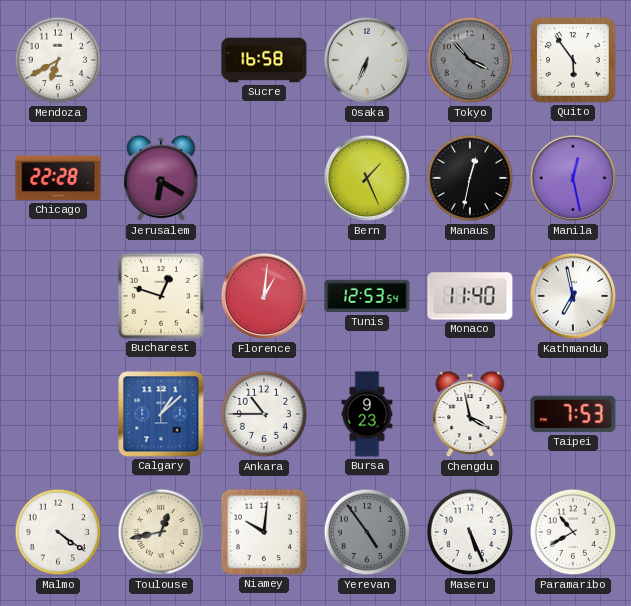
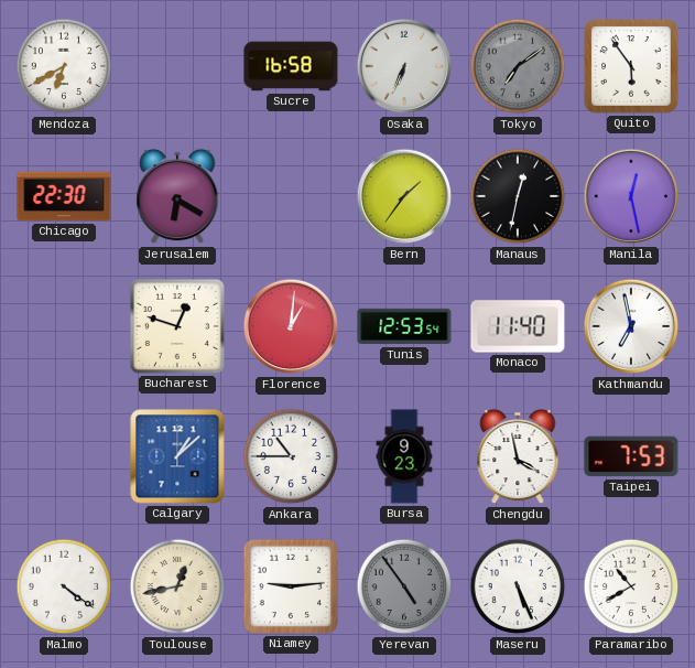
Tokyo: 3:53 -> 7:09
Chicago: 22:28 -> 22:30
Bern: 1:26 -> 1:36
Niamey: 10:01 -> 9:14
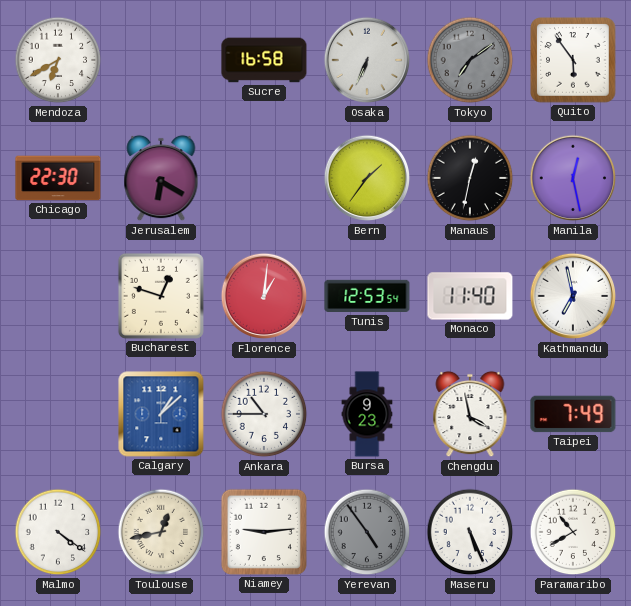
Taipei: 7:53 -> 7:49
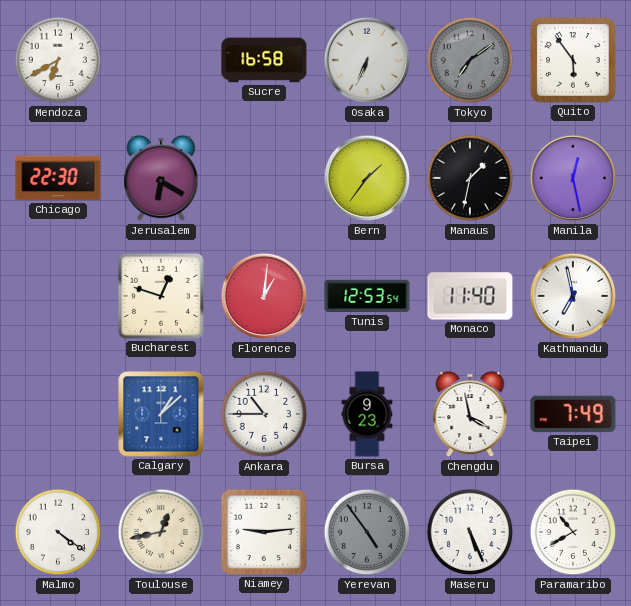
Manaus: 12:32 -> 1:32
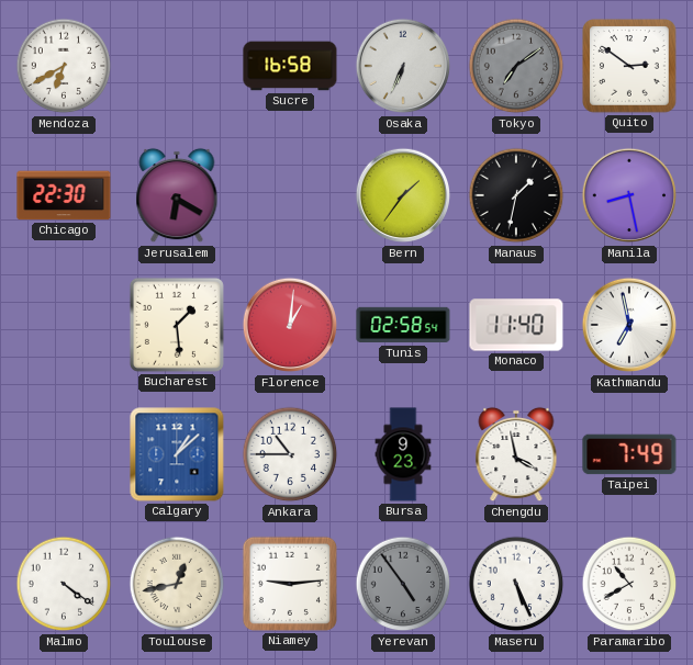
Quito: 5:54 -> 2:51
Manila: 12:28 -> 8:28
Bucharest: 12:48 -> 1:29
Tunis: 12:53 -> 02:58
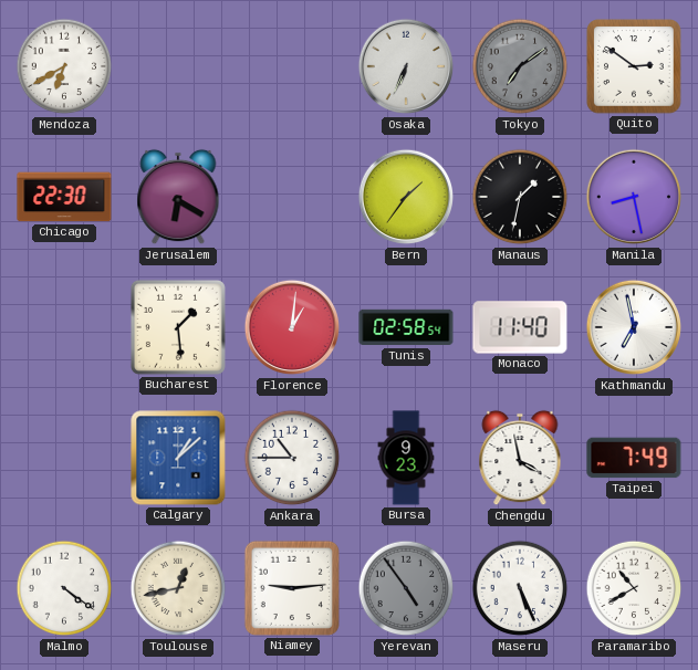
Sucre: 16:58 -> none
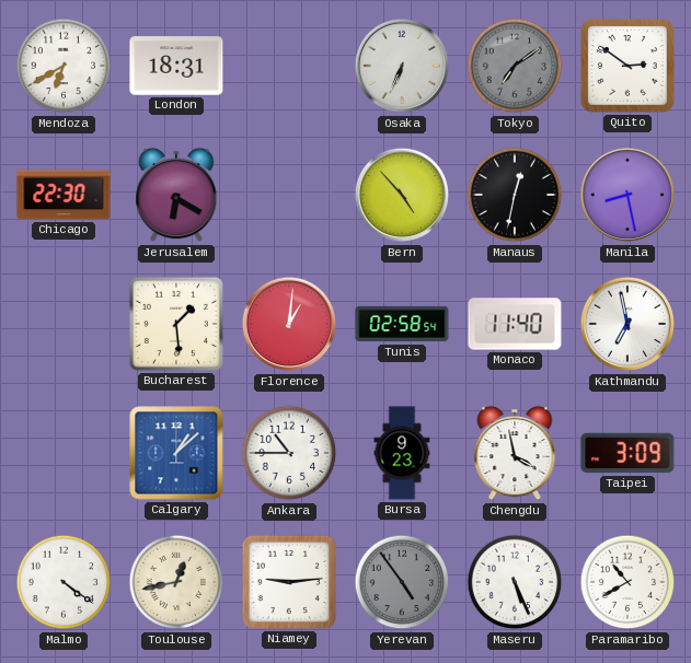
London: none -> 18:31
Bern: 1:36 -> 4:53
Manaus: 1:32 -> 12:32
Taipei: 7:49 -> 3:09
